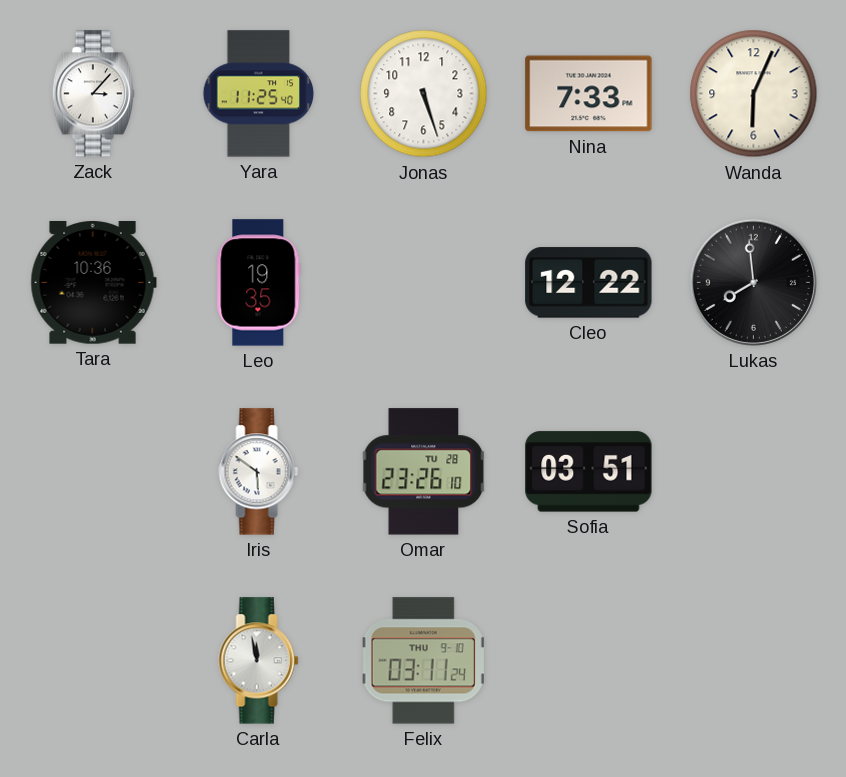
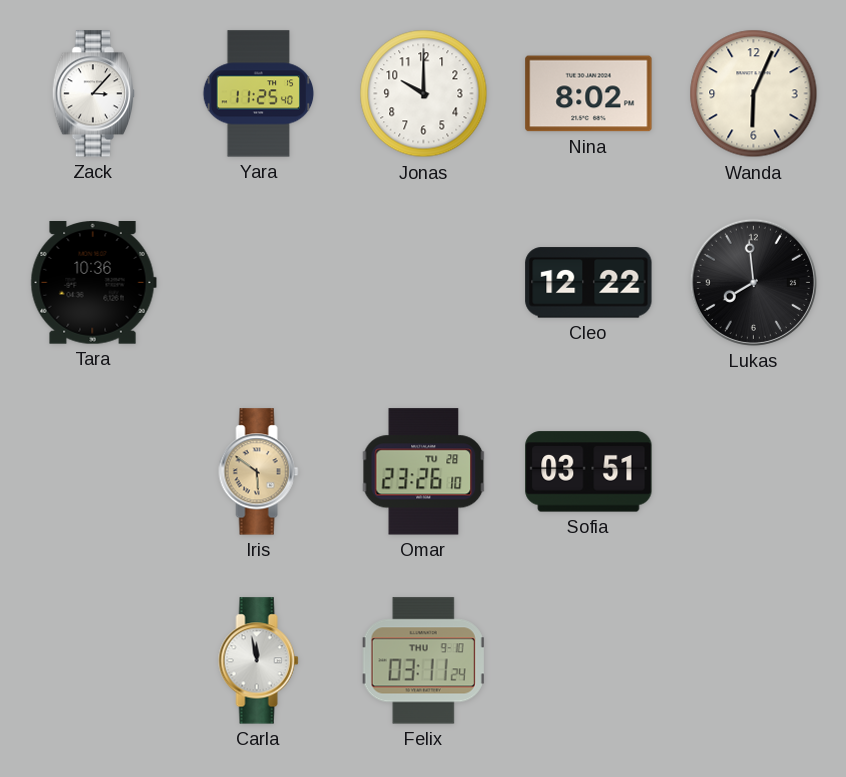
Jonas: 5:27 -> 10:00
Nina: 7:33 -> 8:02
Leo: 19:35 -> none
Iris dial: white -> champagne
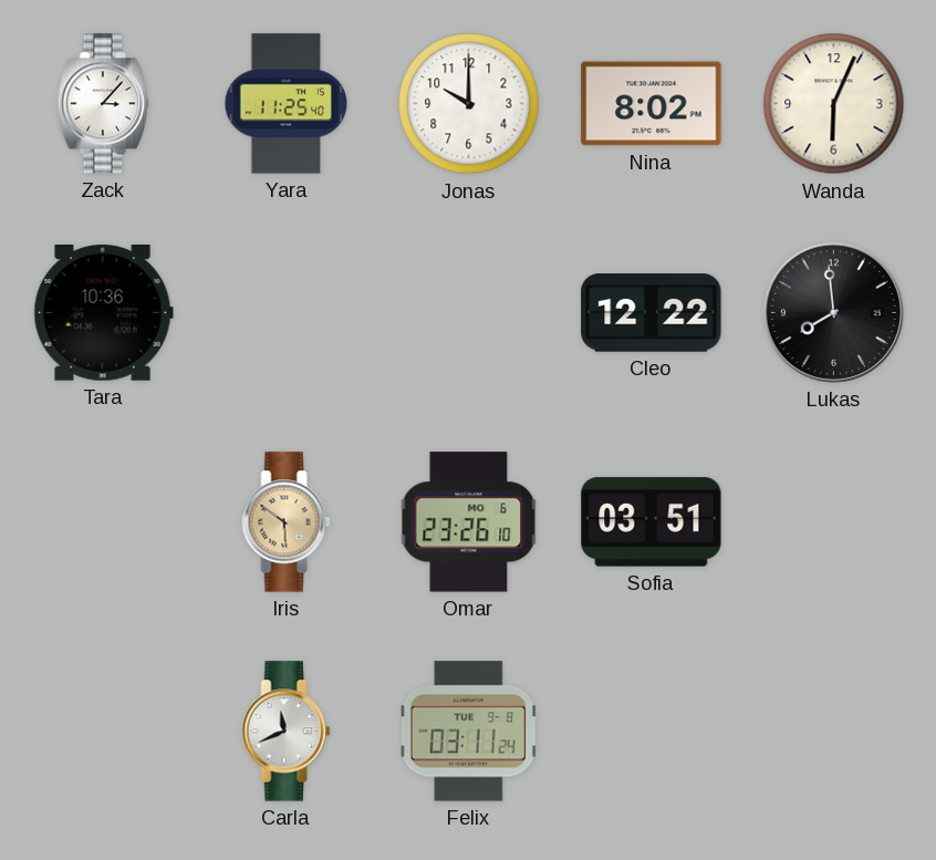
Omar date: TU 28 -> MO 6
Carla: 11:58 -> 11:41
Felix date: THU 9-10 -> TUE 9-8
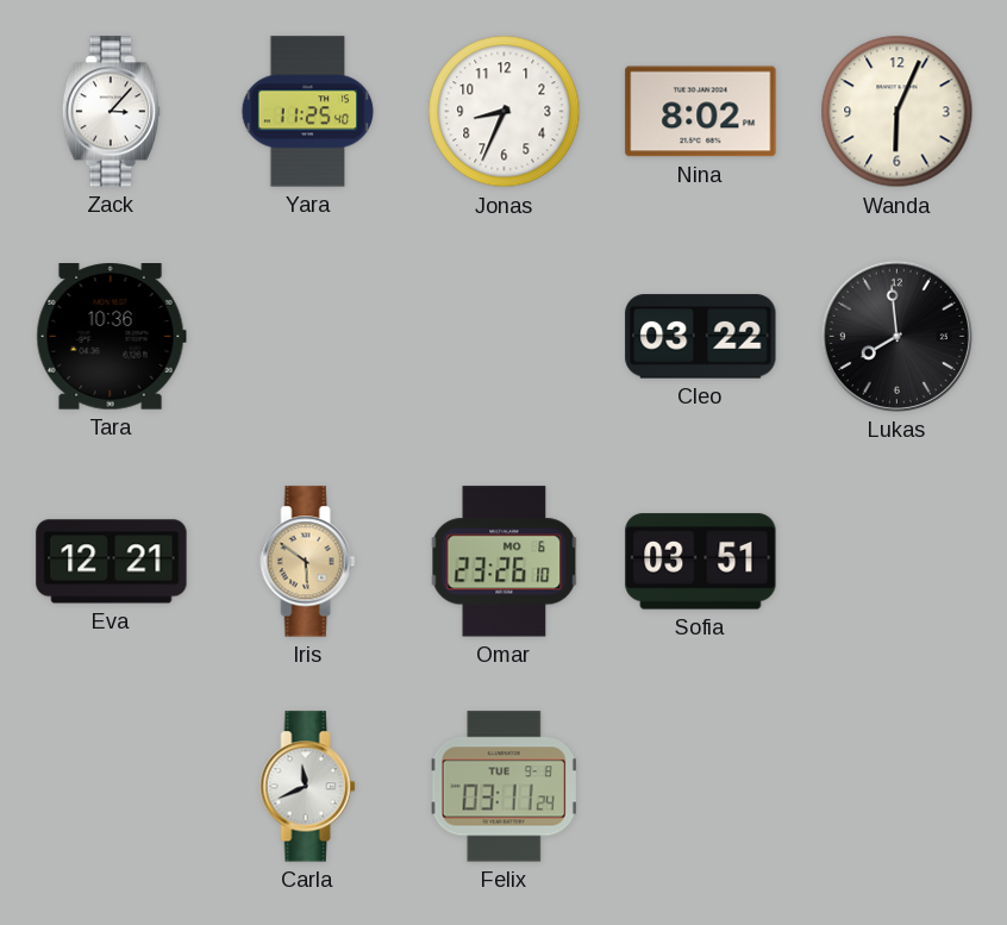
Jonas: 10:00 -> 8:34
Cleo: 12:22 -> 03:22
Eva: none -> 12:21
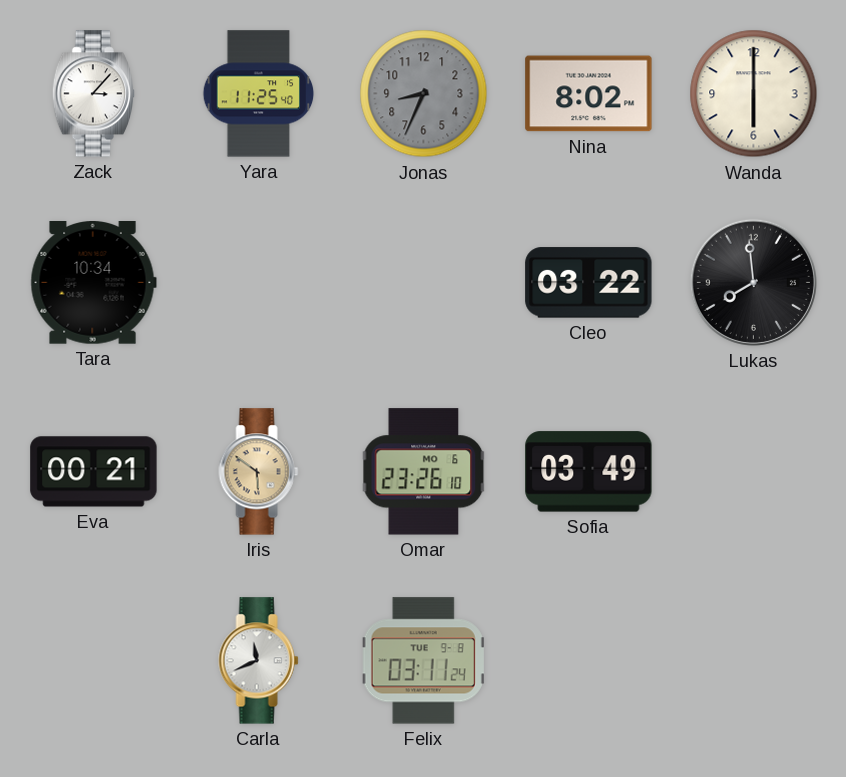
Jonas dial: white -> grey
Wanda: 6:04 -> 6:00
Tara: 10:36 -> 10:34
Eva: 12:21 -> 00:21
Sofia: 03:51 -> 03:49
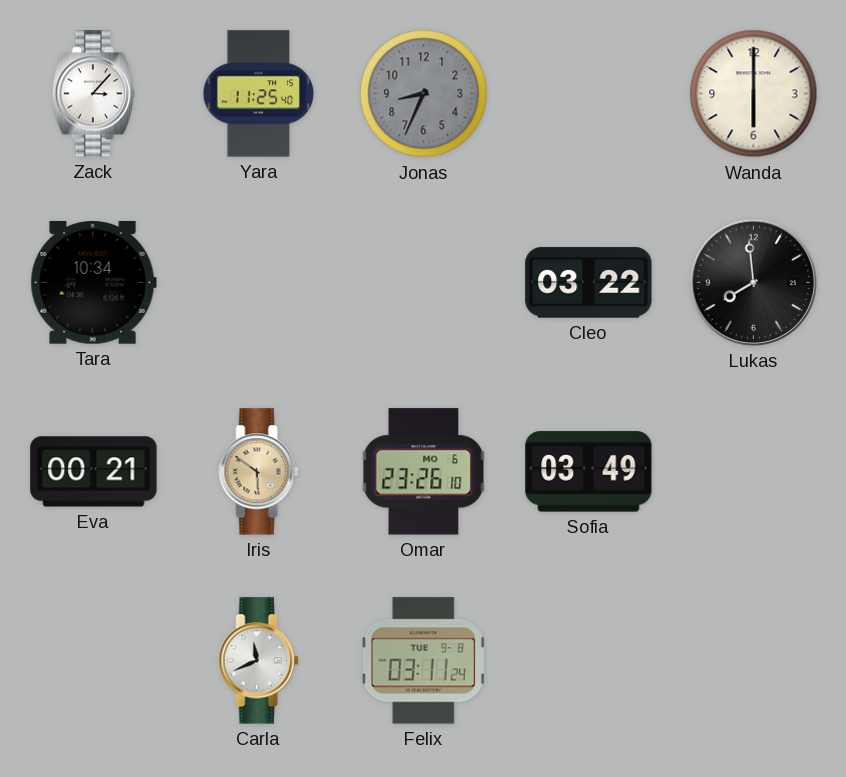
Nina: 8:02 -> none
